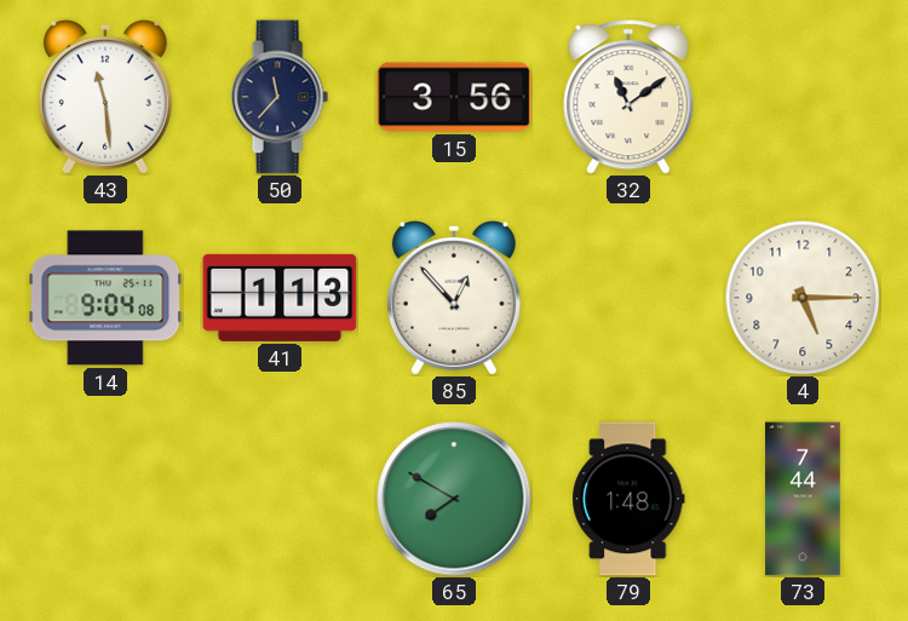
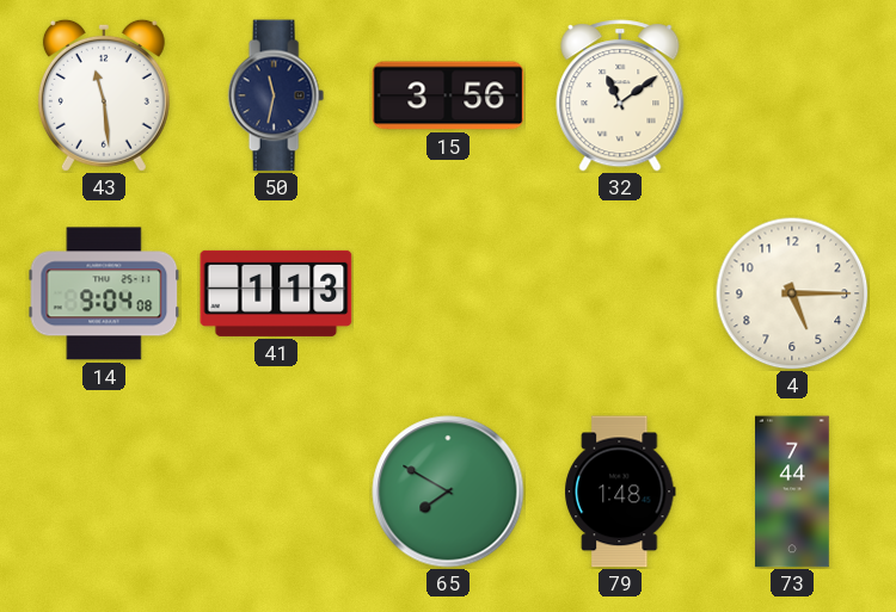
50: 11:37 -> 11:32
85: 12:53 -> none
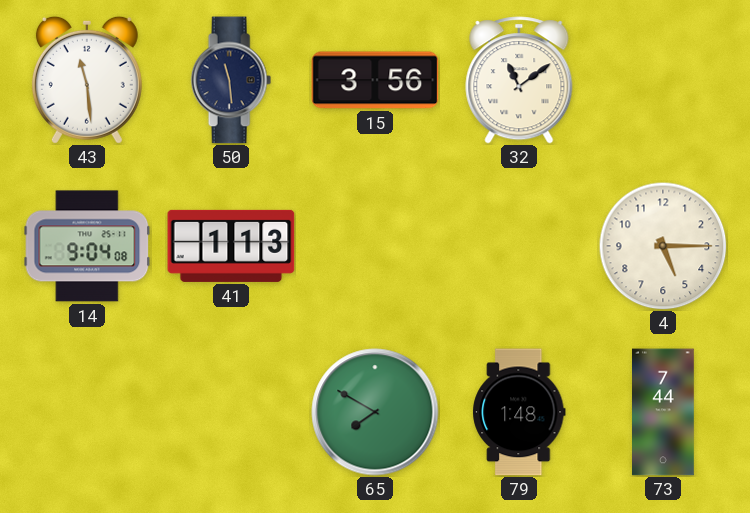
50: 11:32 -> 11:29
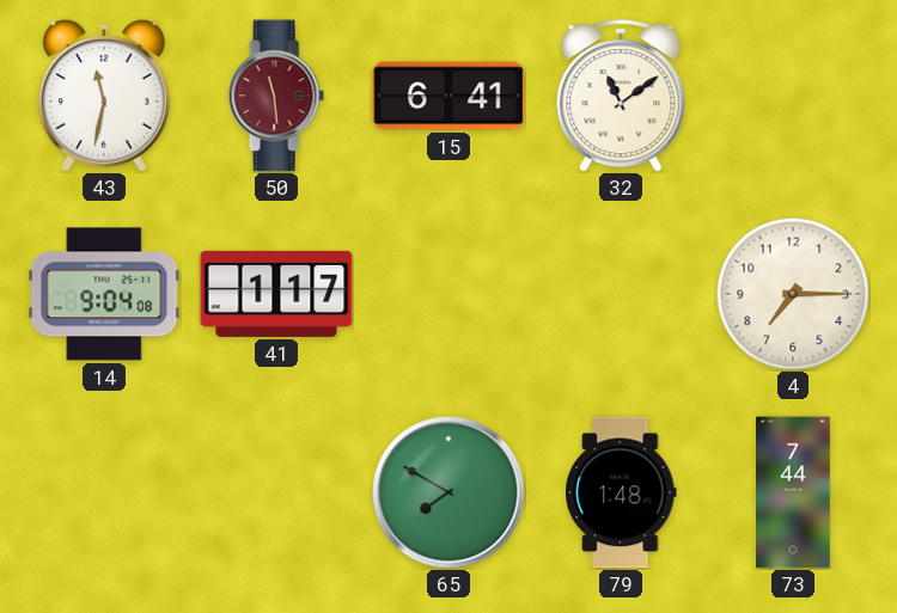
43: 11:29 -> 11:32
50 dial: navy -> burgundy
15: 3:56 -> 6:41
41: 1:13 -> 1:17
4: 5:15 -> 7:15
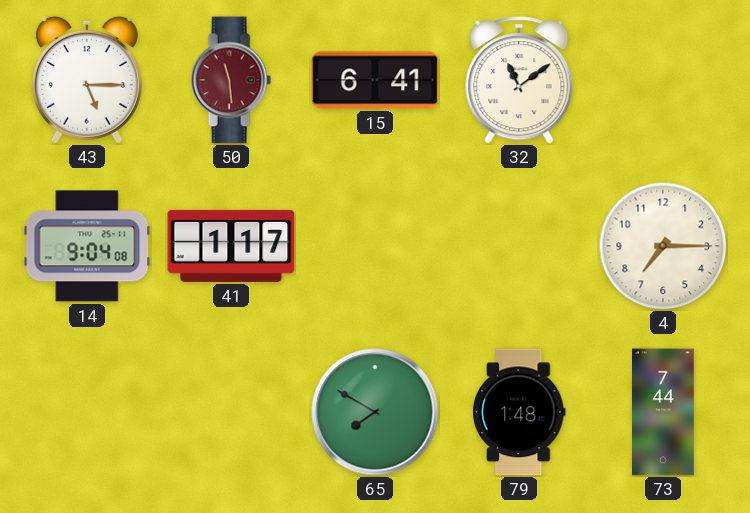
43: 11:32 -> 5:15
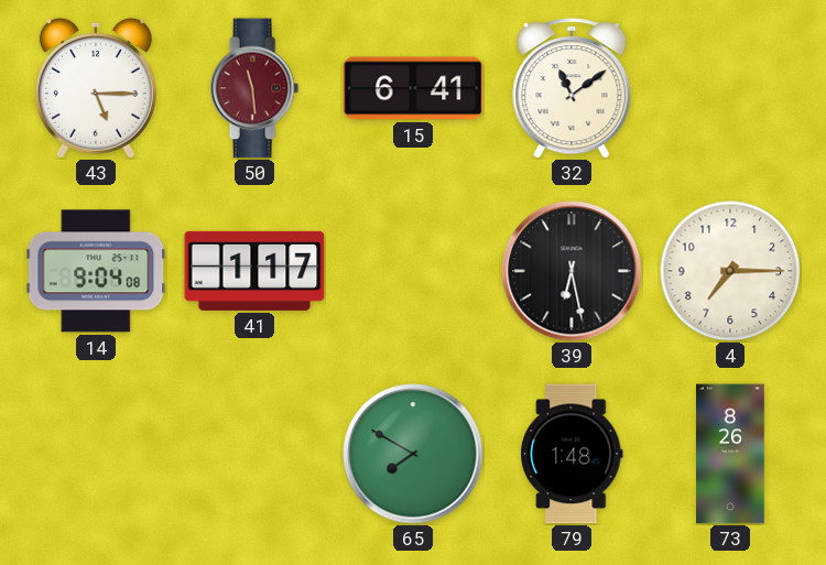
39: none -> 6:28
73: 7:44 -> 8:26
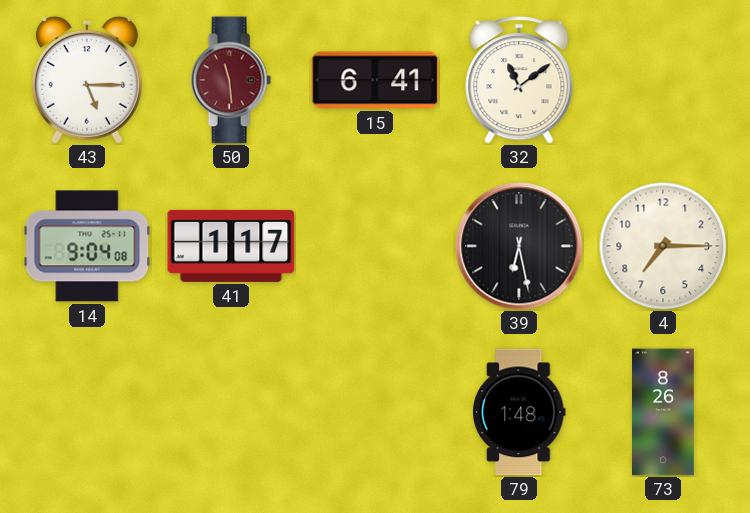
65: 7:50 -> none
